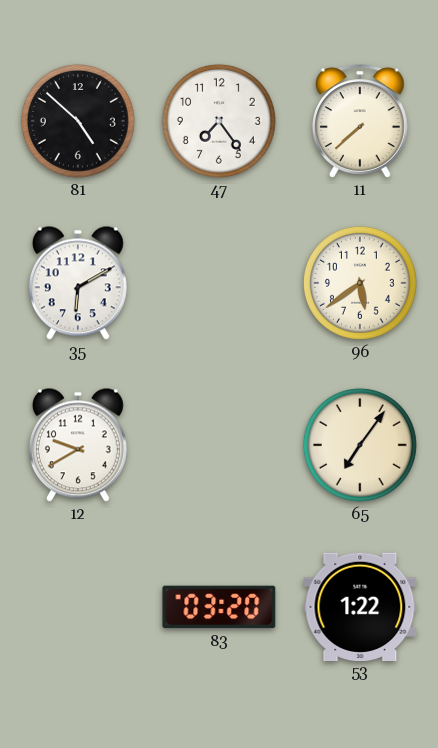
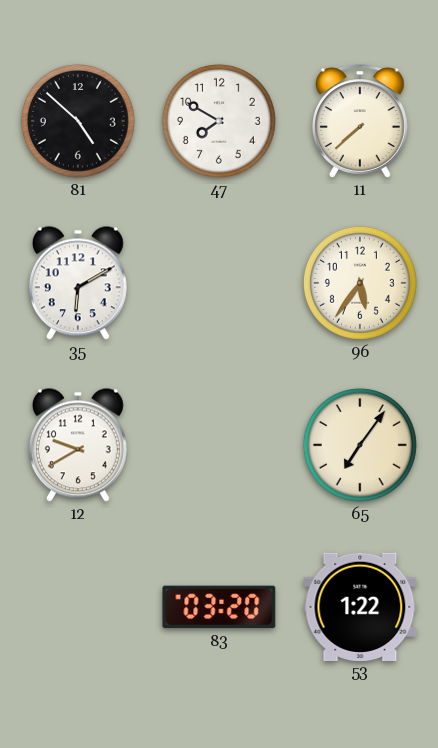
47: 7:24 -> 7:50
96: 5:39 -> 5:36
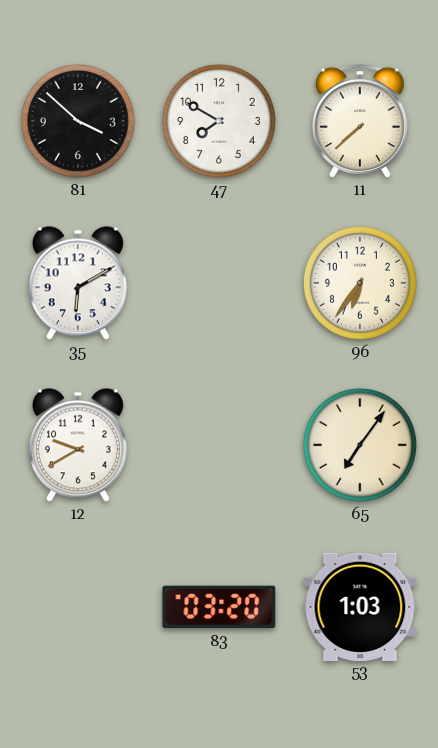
81: 4:52 -> 3:52
96: 5:36 -> 6:36
53: 1:22 -> 1:03
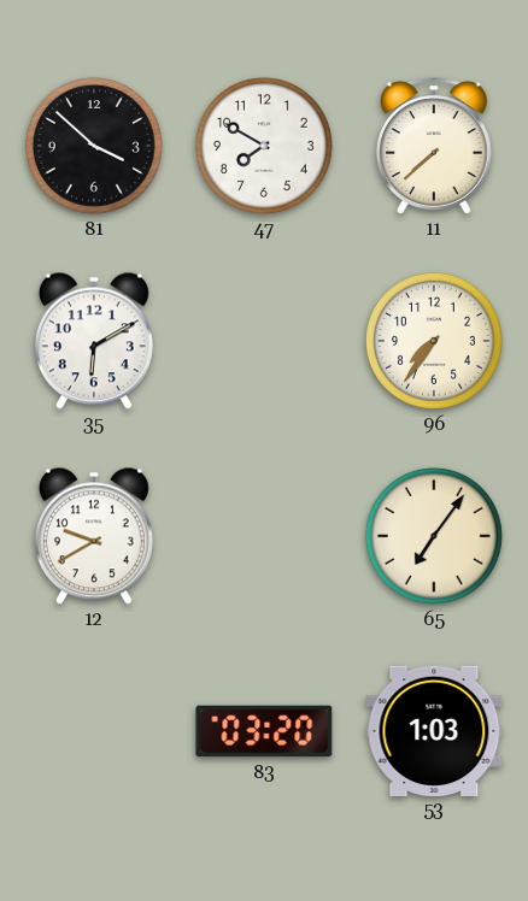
96: 6:36 -> 7:36
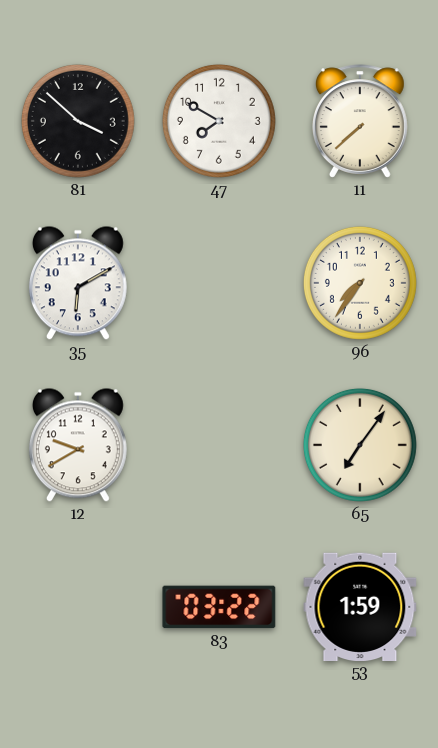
83: 03:20 -> 03:22
53: 1:03 -> 1:59
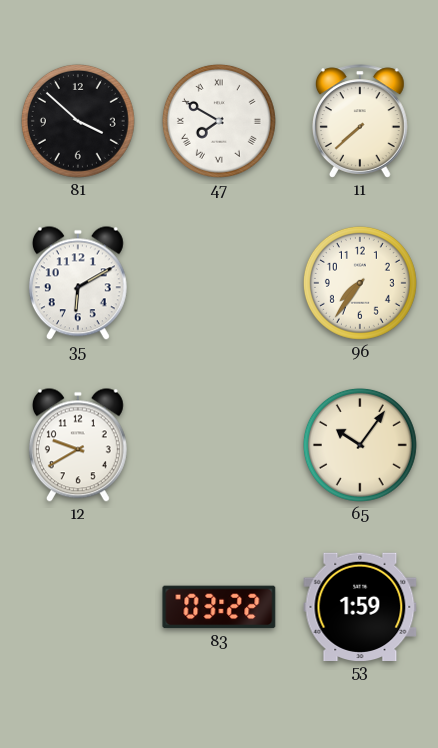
47 numerals: Arabic -> Roman
65: 7:06 -> 10:06
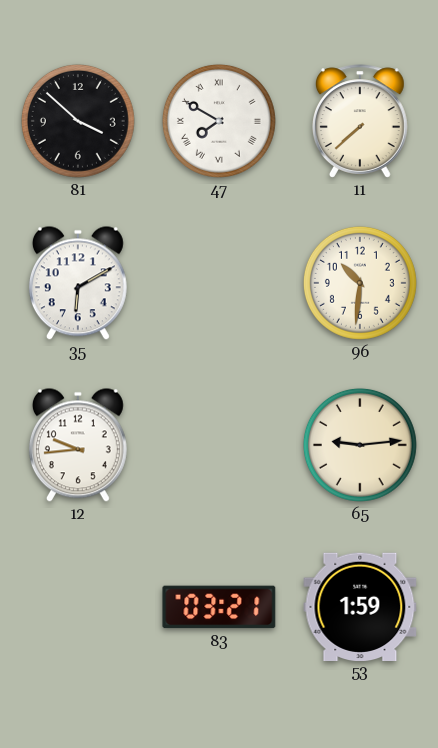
96: 7:36 -> 10:31
12: 9:40 -> 9:44
65: 10:06 -> 9:14
83: 03:22 -> 03:21
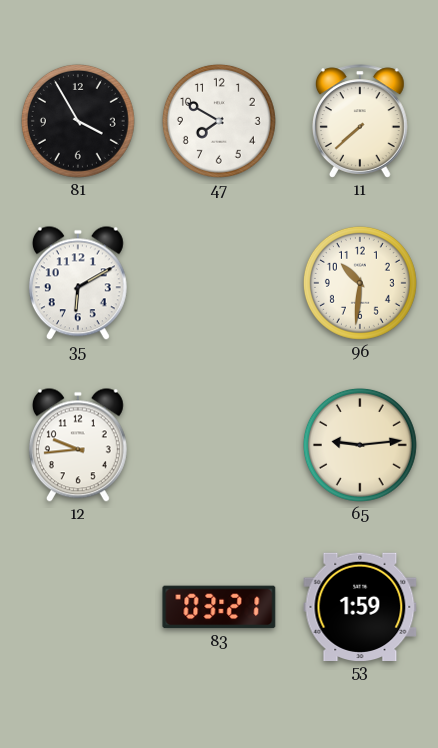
81: 3:52 -> 3:55
47 numerals: Roman -> Arabic
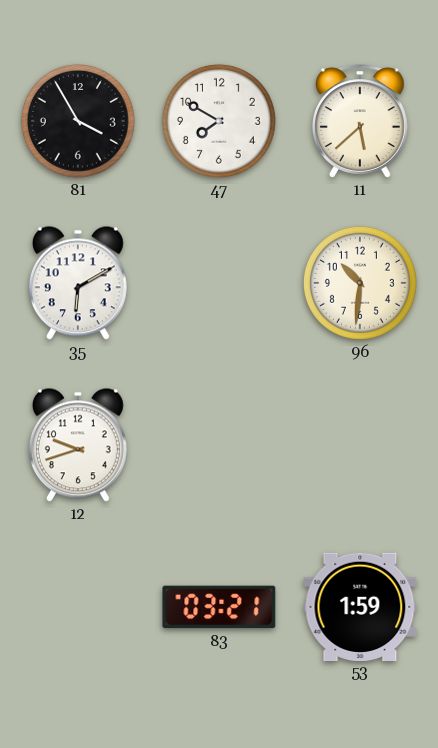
11: 7:38 -> 5:38
12: 9:44 -> 9:42
65: 9:14 -> none
